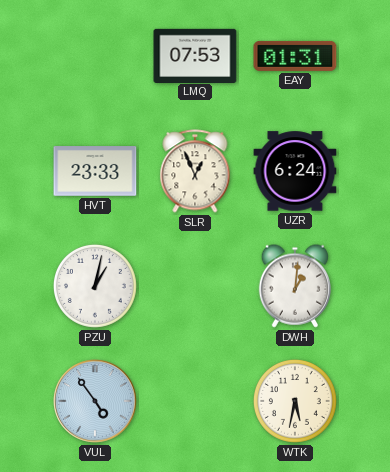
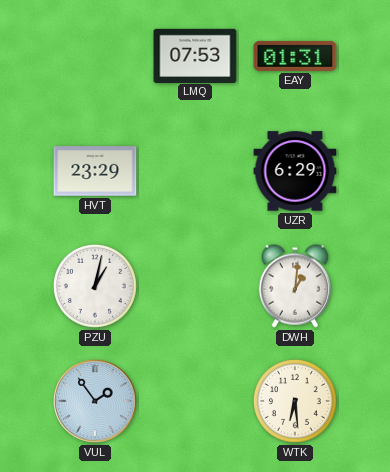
HVT: 23:33 -> 23:29
SLR: 12:56 -> none
UZR: 6:24 -> 6:29
VUL: 4:54 -> 1:54
WTK: 5:32 -> 6:29
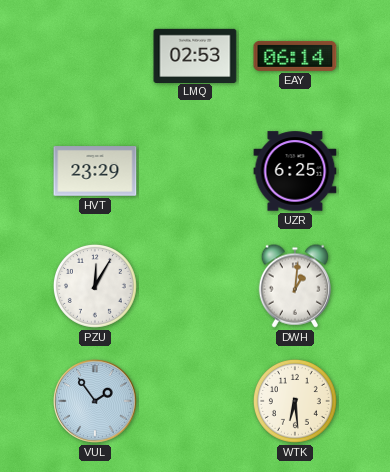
LMQ: 07:53 -> 02:53
EAY: 01:31 -> 06:14
UZR: 6:29 -> 6:25
PZU: 1:02 -> 12:05
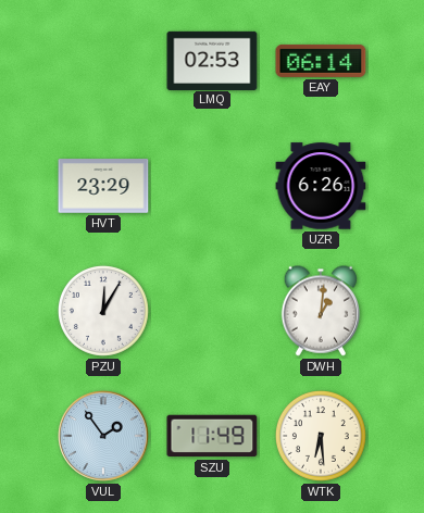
UZR: 6:25 -> 6:26
SZU: none -> 11:49
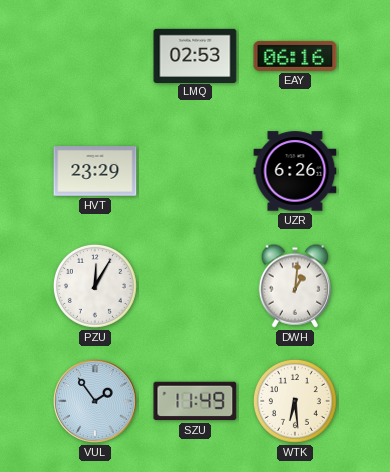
EAY: 06:14 -> 06:16
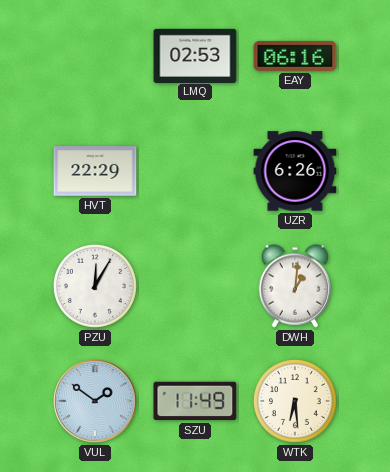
HVT: 23:29 -> 22:29
VUL: 1:54 -> 1:51
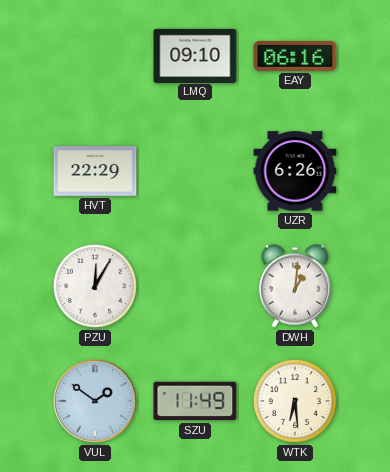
LMQ: 02:53 -> 09:10
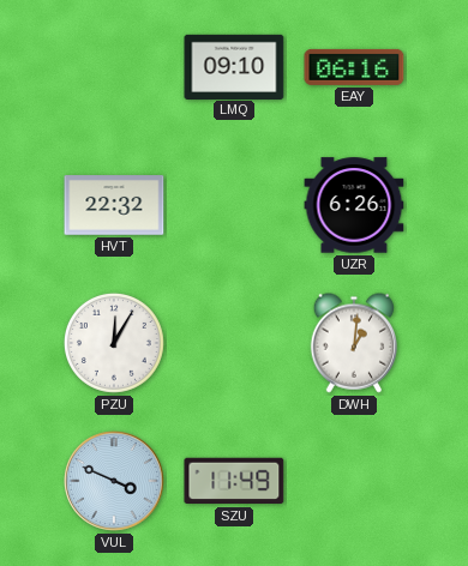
HVT: 22:29 -> 22:32
VUL: 1:51 -> 3:49
WTK: 6:29 -> none
